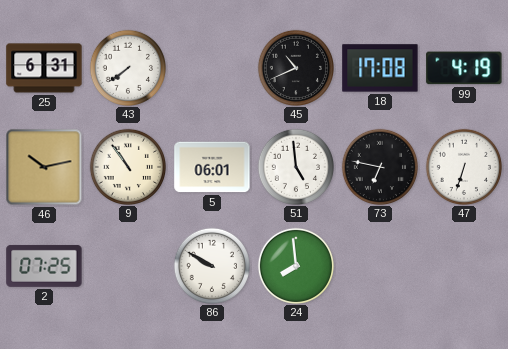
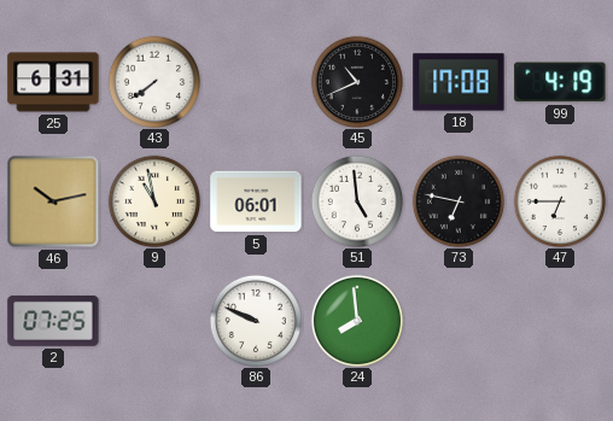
9: 10:54 -> 10:58
47: 6:33 -> 6:45
86: 9:50 -> 9:49
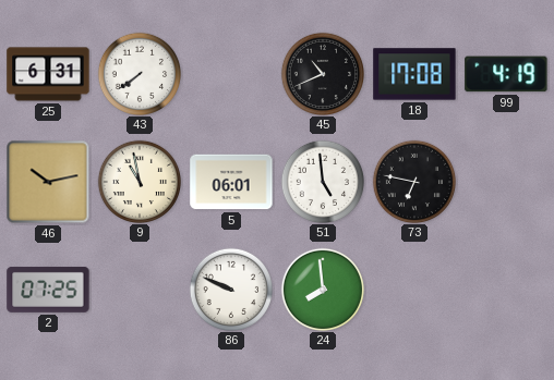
47: 6:45 -> none
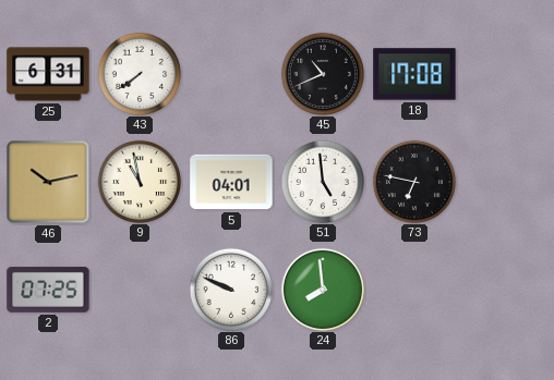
99: 4:19 -> none
5: 06:01 -> 04:01
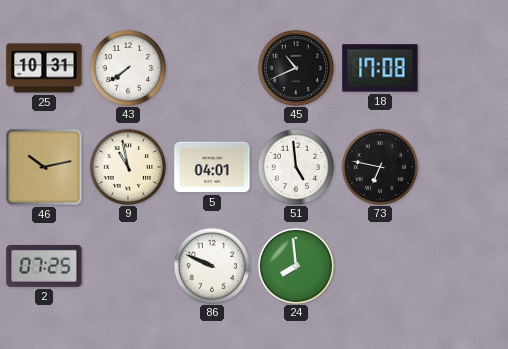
25: 6:31 -> 10:31
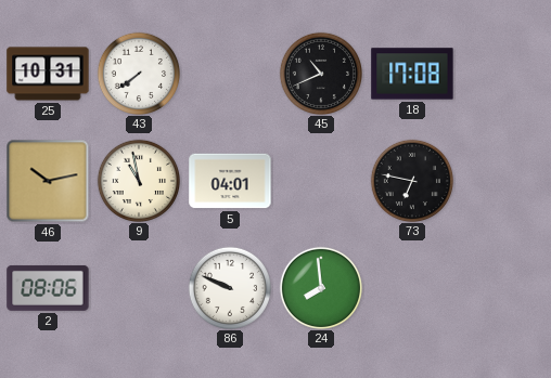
51: 4:59 -> none
2: 07:25 -> 08:06
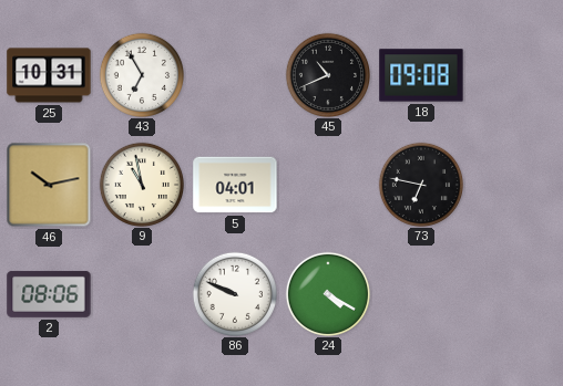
43: 7:39 -> 6:55
18: 17:08 -> 09:08
24: 7:59 -> 4:20
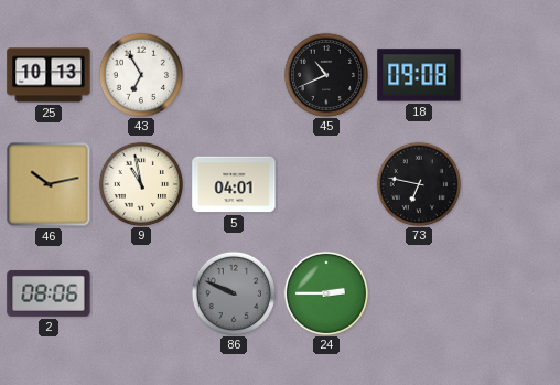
25: 10:31 -> 10:13
86 dial: white -> grey
24: 4:20 -> 2:45
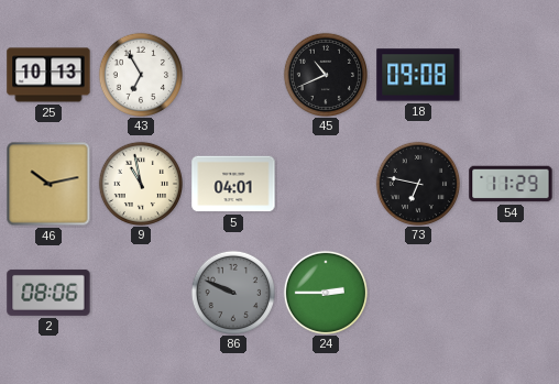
54: none -> 11:29
